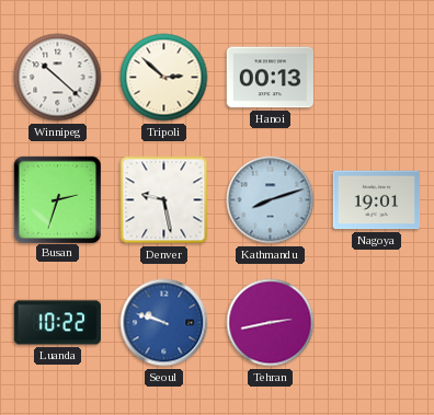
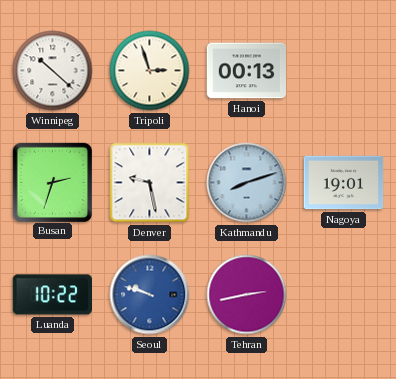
Tripoli: 2:52 -> 2:57
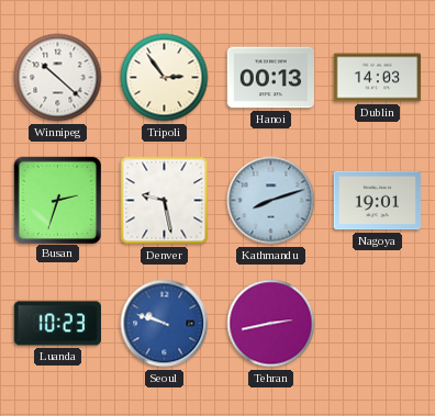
Tripoli: 2:57 -> 2:54
Dublin: none -> 14:03
Luanda: 10:22 -> 10:23
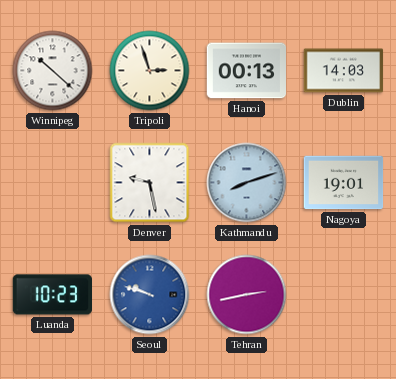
Tripoli: 2:54 -> 2:57
Busan: 2:33 -> none
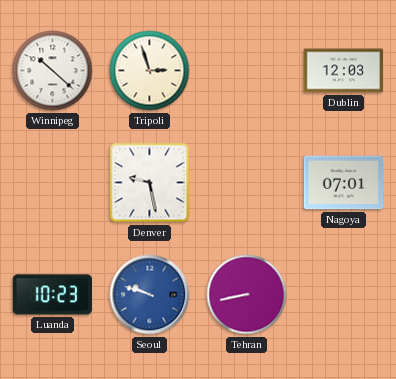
Hanoi: 00:13 -> none
Dublin: 14:03 -> 12:03
Kathmandu: 8:12 -> none
Nagoya: 19:01 -> 07:01
Tehran: 2:43 -> 8:43
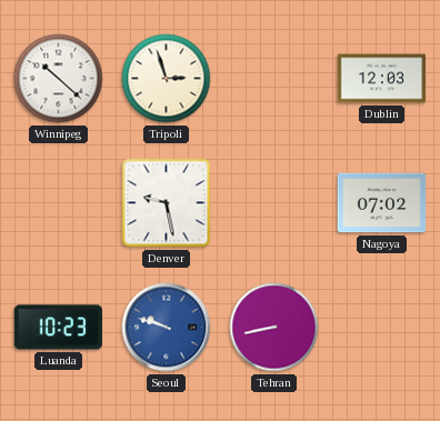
Nagoya: 07:01 -> 07:02
